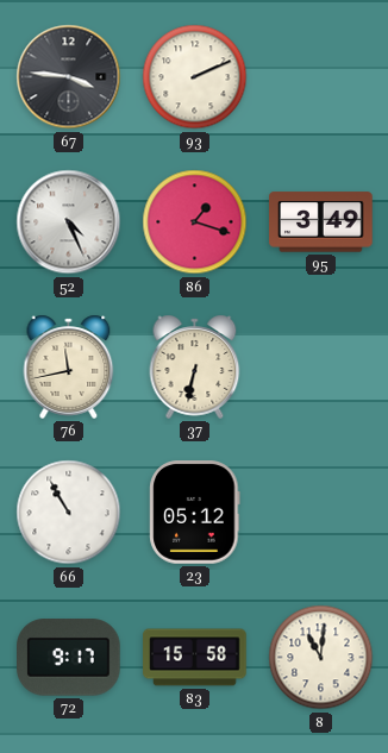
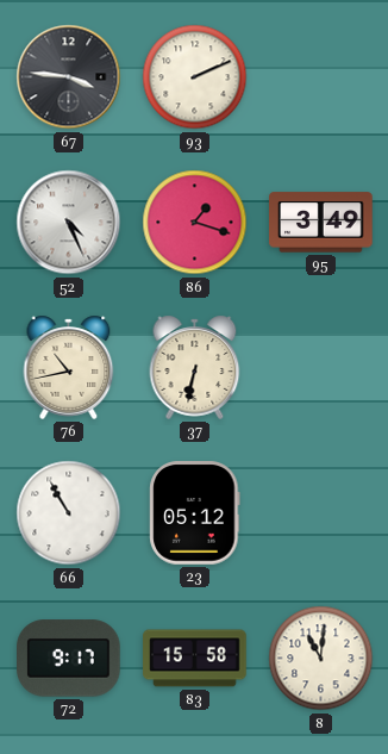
76: 11:43 -> 10:43
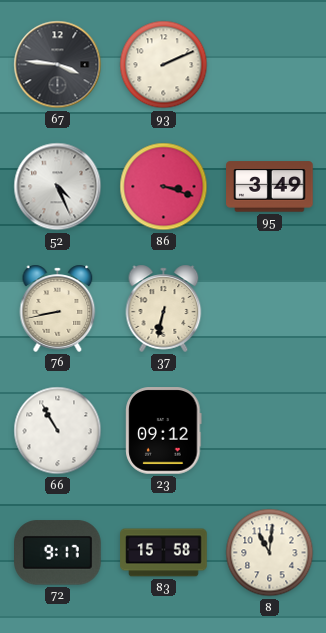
86: 1:18 -> 3:18
76: 10:43 -> 8:43
23: 05:12 -> 09:12
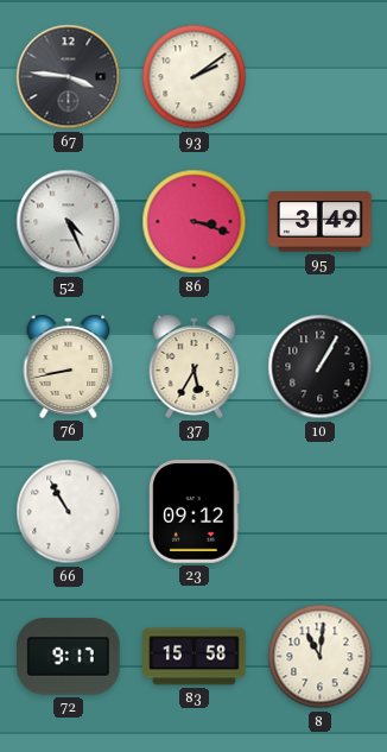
93: 2:11 -> 2:09
37: 6:32 -> 5:35
10: none -> 1:05
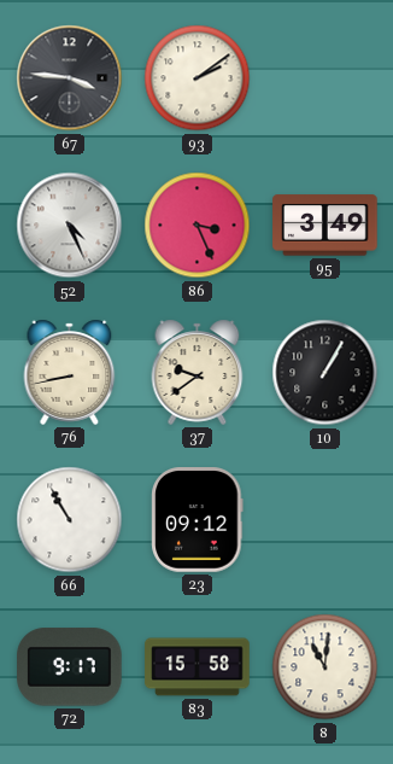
86: 3:18 -> 3:26
37: 5:35 -> 9:39
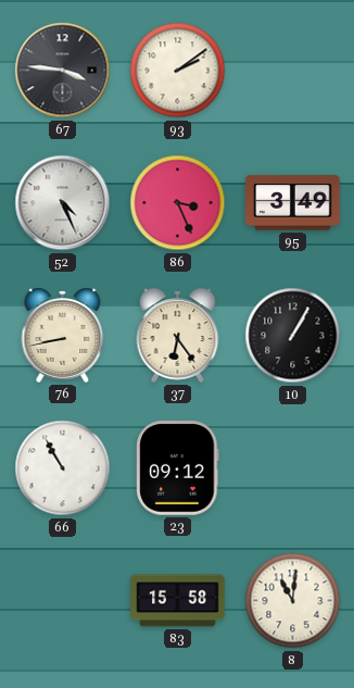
37: 9:39 -> 6:24
72: 9:17 -> none
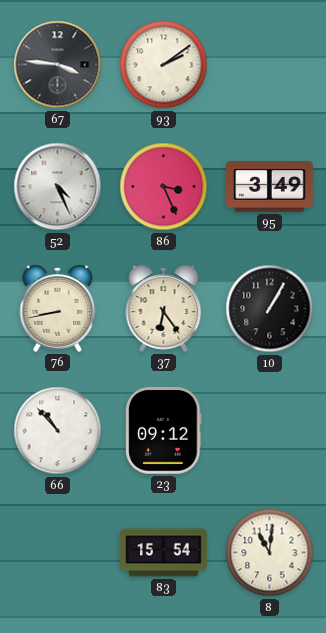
66: 10:55 -> 10:53
83: 15:58 -> 15:54
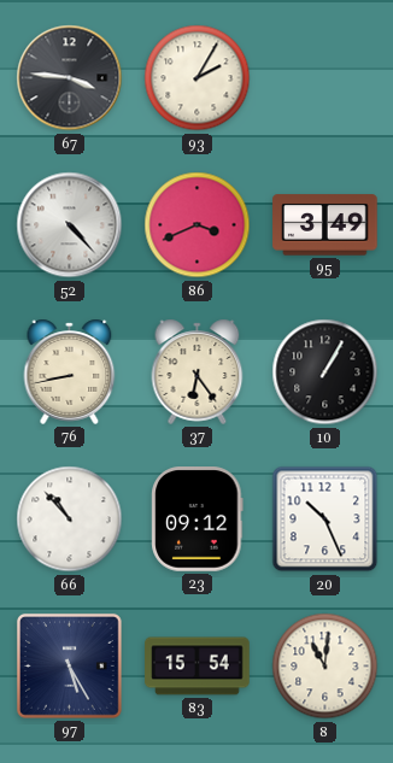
93: 2:09 -> 2:05
52: 4:26 -> 4:23
86: 3:26 -> 3:41
20: none -> 10:26
97: none -> 5:25
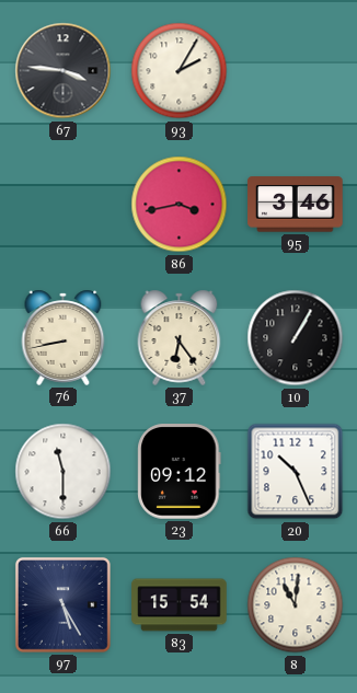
52: 4:23 -> none
86: 3:41 -> 3:43
95: 3:49 -> 3:46
66: 10:53 -> 11:30
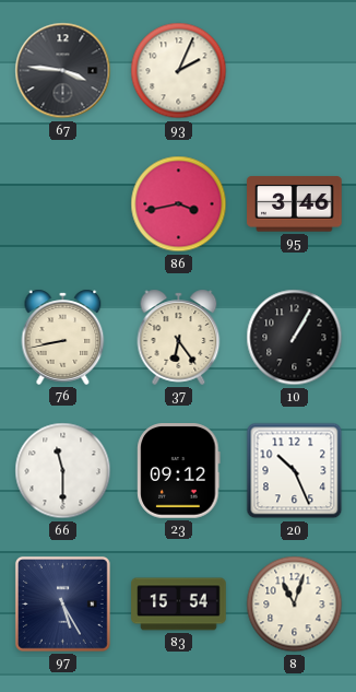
93: 2:05 -> 2:04
8: 11:01 -> 11:03
